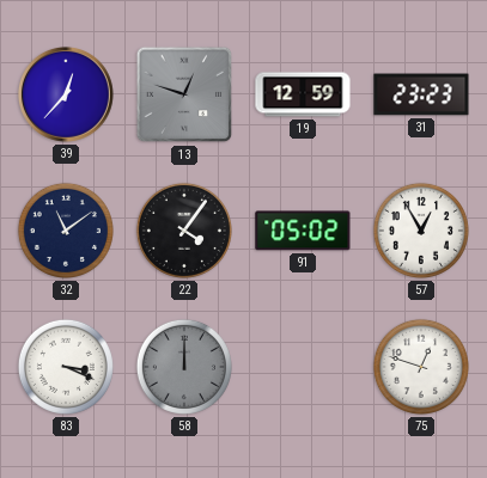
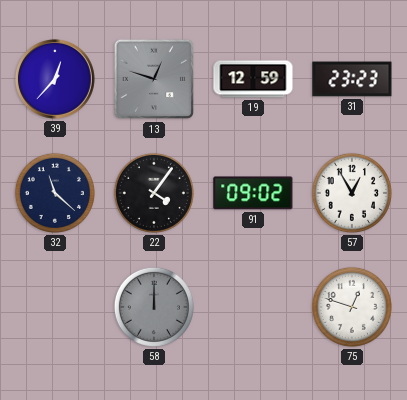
32: 11:09 -> 11:22
91: 05:02 -> 09:02
83: 3:19 -> none
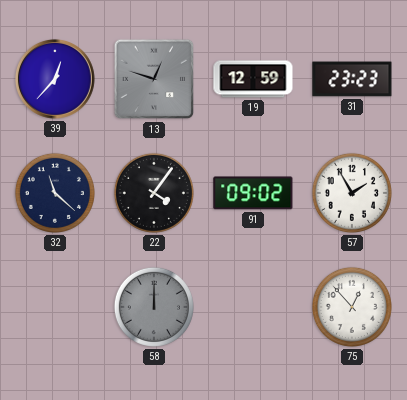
57: 12:55 -> 1:55
75: 12:48 -> 12:53
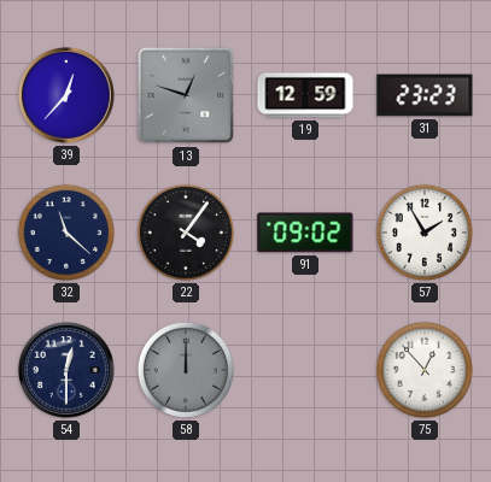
54: none -> 12:30
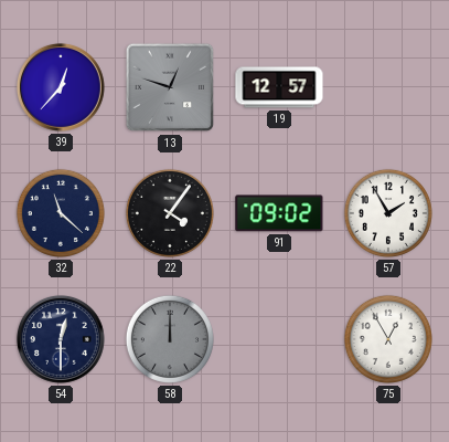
19: 12:59 -> 12:57
31: 23:23 -> none
75: 12:53 -> 12:55
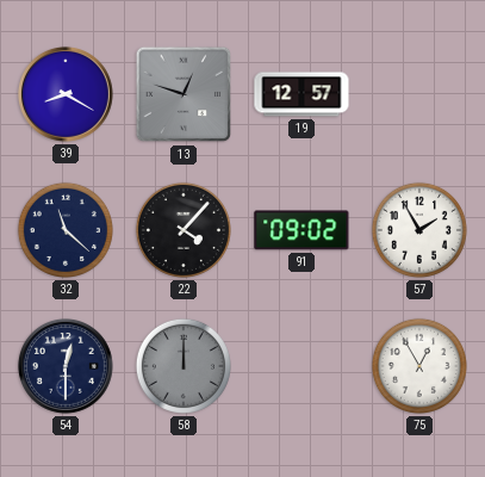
39: 12:37 -> 8:20
22: 4:06 -> 4:07
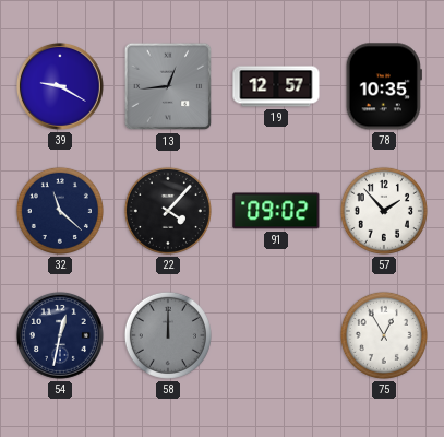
39: 8:20 -> 9:20
13: 12:48 -> 12:44
78: none -> 10:35
57: 1:55 -> 1:53
54: 12:30 -> 12:32
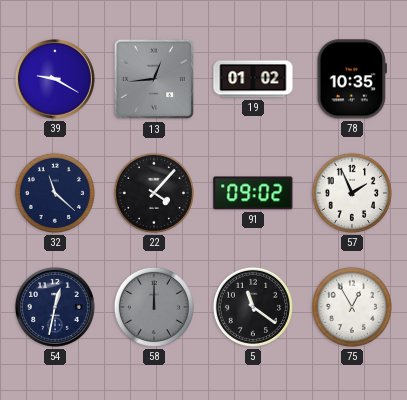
19: 12:57 -> 01:02
57: 1:53 -> 1:56
5: none -> 11:21
